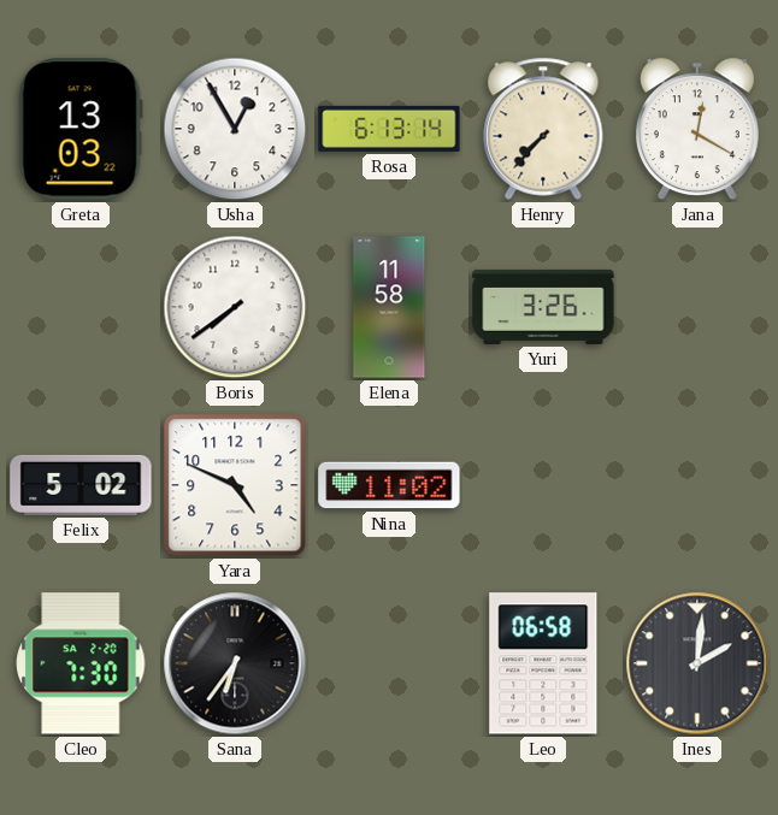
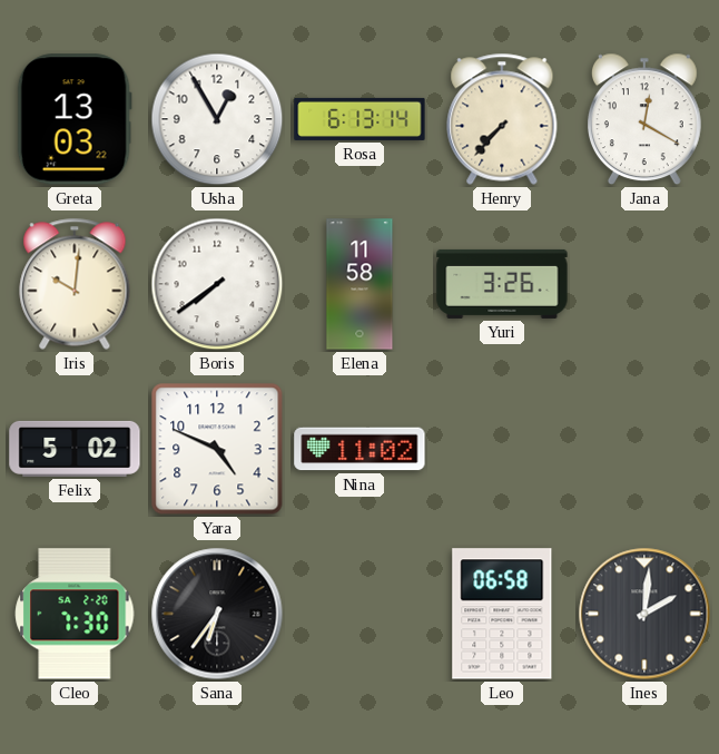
Iris: none -> 10:01
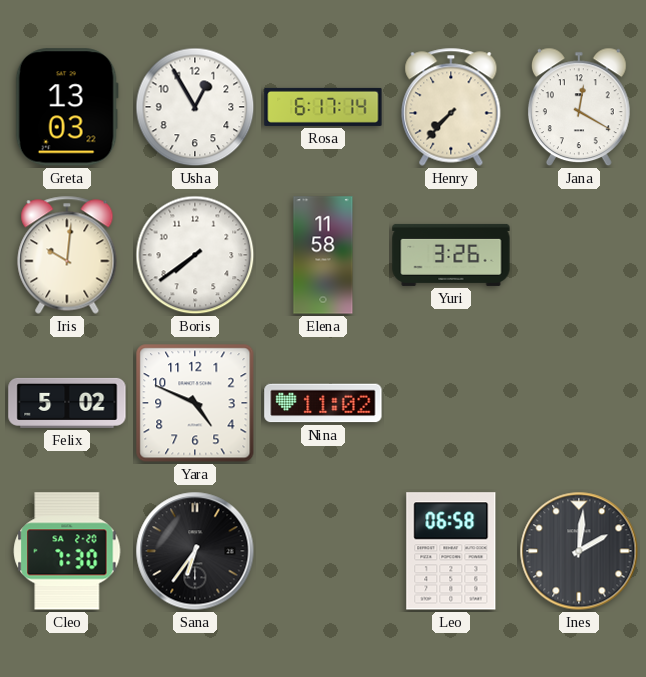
Rosa: 6:13 -> 6:17
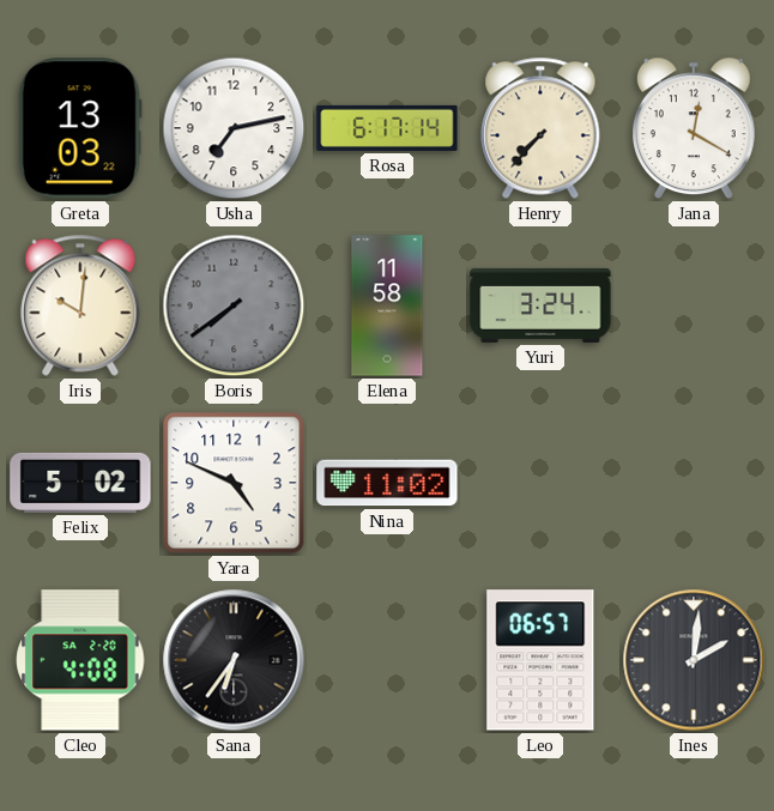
Usha: 12:55 -> 7:13
Boris dial: white -> grey
Yuri: 3:26 -> 3:24
Cleo: 7:30 -> 4:08
Leo: 06:58 -> 06:57
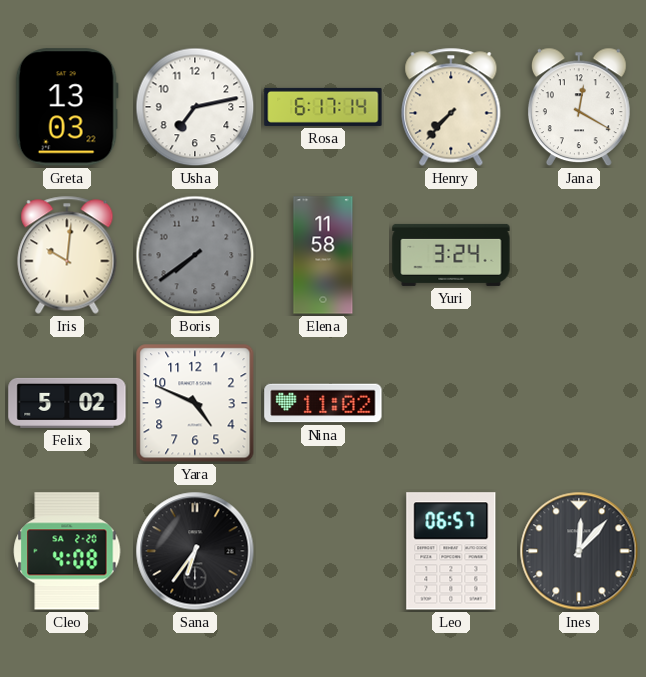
Ines: 2:01 -> 12:07
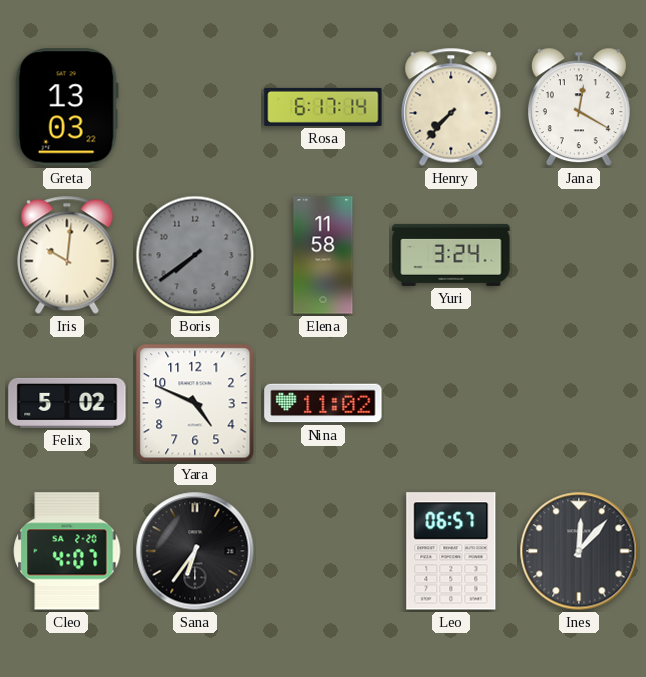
Usha: 7:13 -> none
Cleo: 4:08 -> 4:07
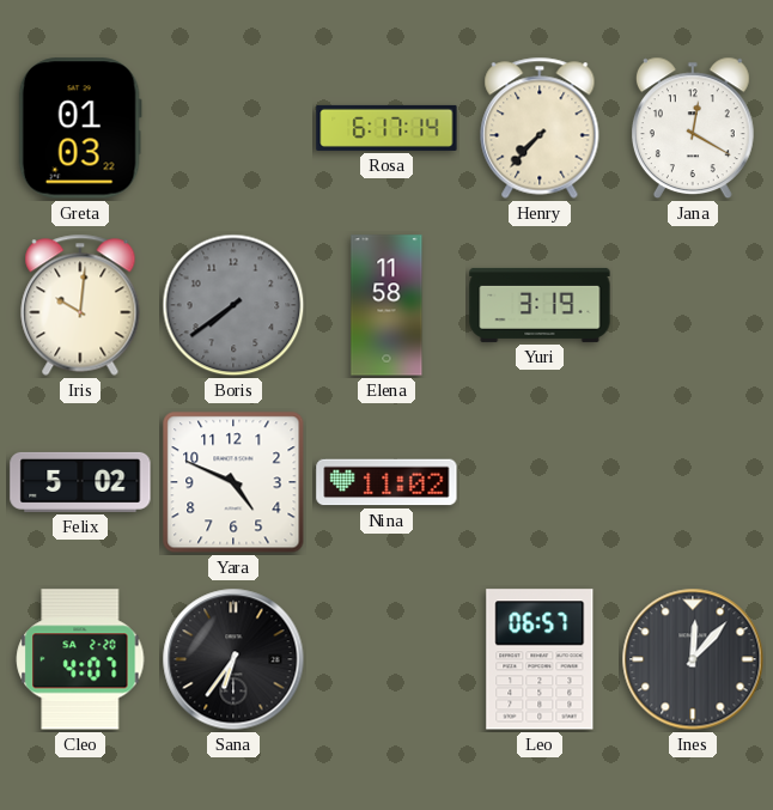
Greta: 13:03 -> 01:03
Yuri: 3:24 -> 3:19
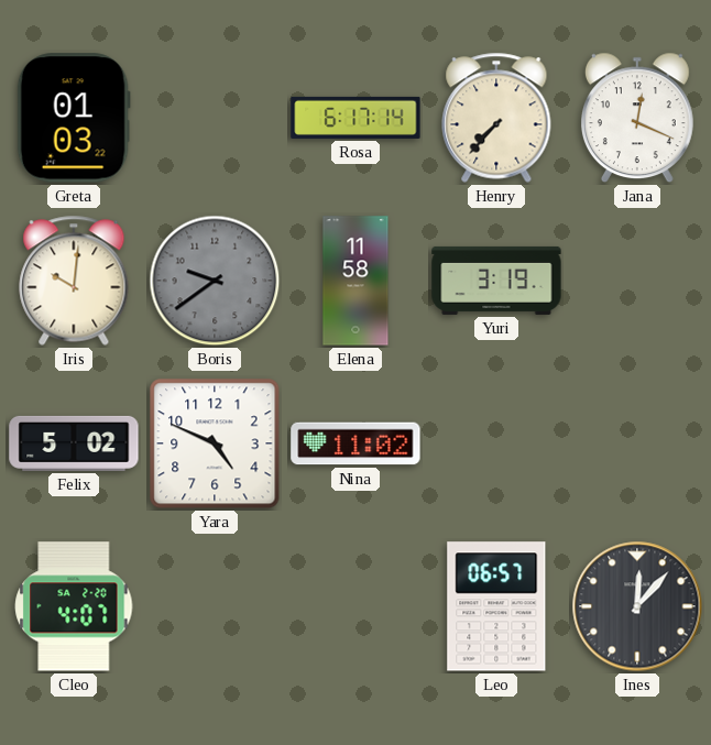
Jana: 12:20 -> 12:19
Boris: 7:39 -> 9:39
Sana: 6:36 -> none
